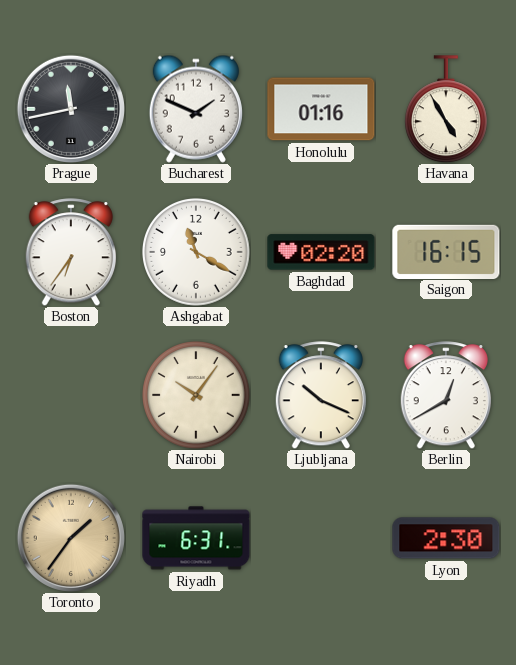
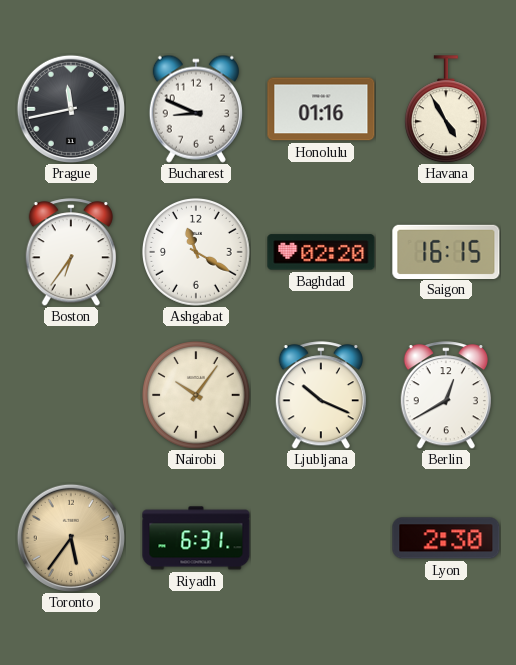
Bucharest: 1:49 -> 8:49
Toronto: 1:36 -> 5:36
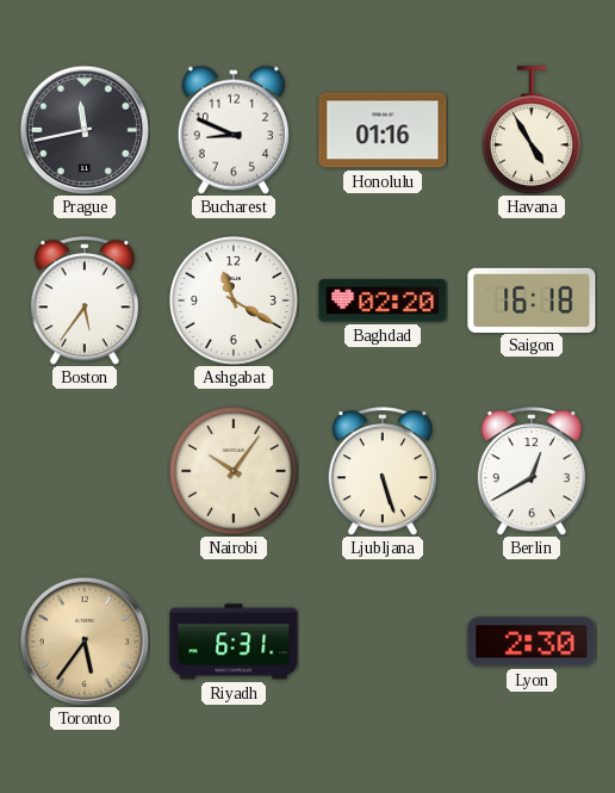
Boston: 6:36 -> 5:36
Saigon: 16:15 -> 16:18
Ljubljana: 10:19 -> 5:27
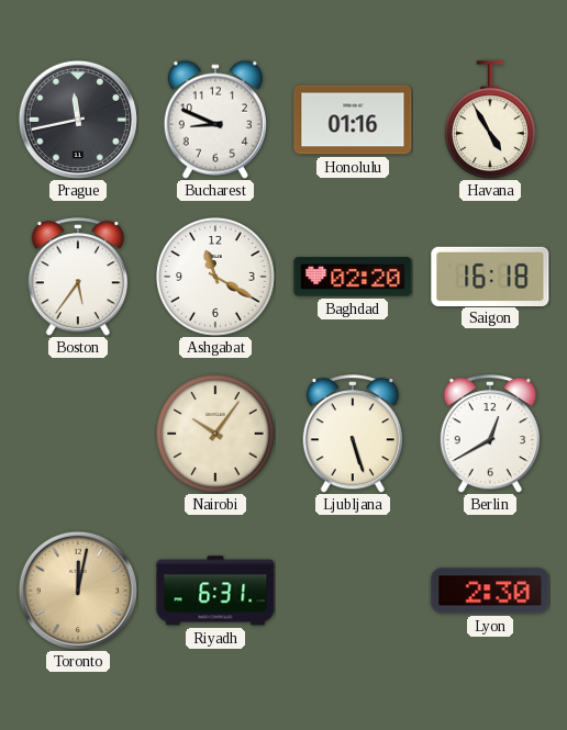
Toronto: 5:36 -> 12:02
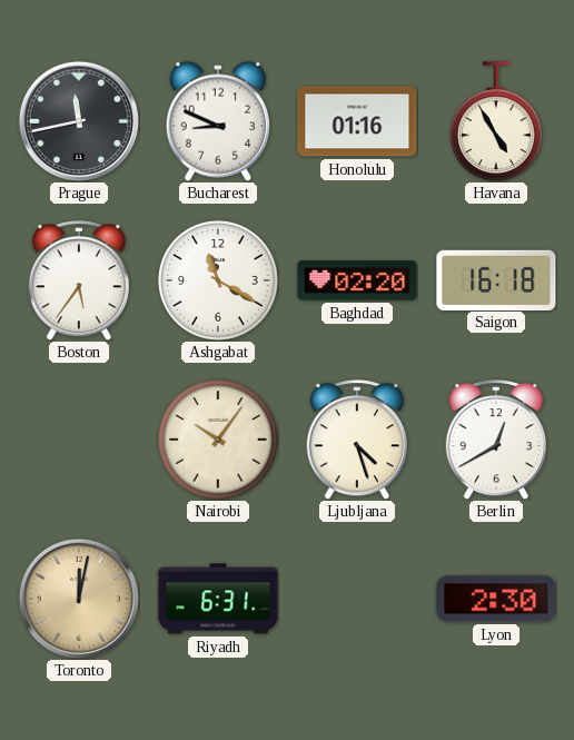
Ljubljana: 5:27 -> 4:27
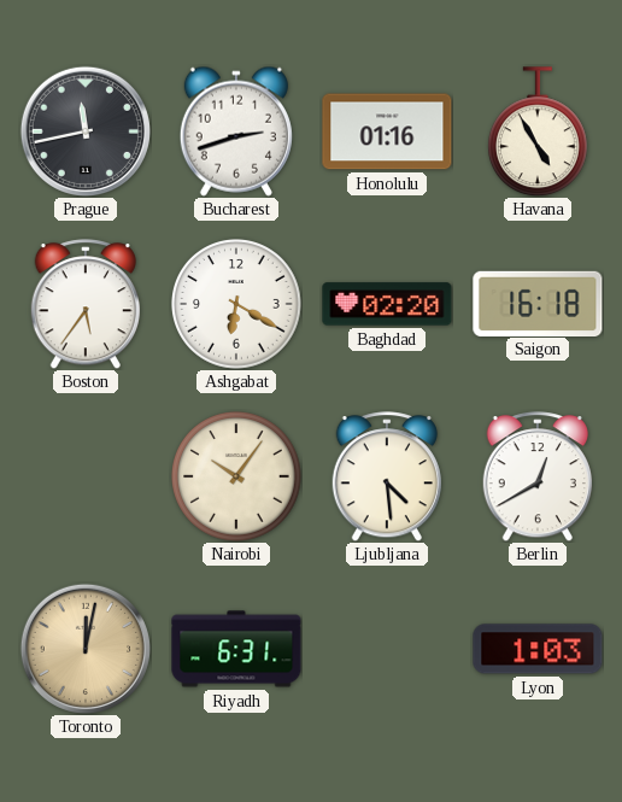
Bucharest: 8:49 -> 2:42
Ashgabat: 11:20 -> 6:20
Ljubljana: 4:27 -> 4:29
Lyon: 2:30 -> 1:03
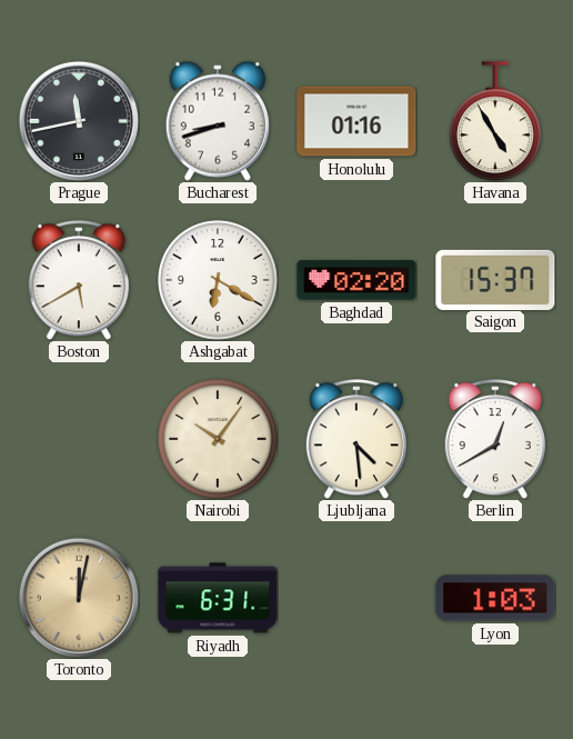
Bucharest: 2:42 -> 8:42
Boston: 5:36 -> 5:40
Saigon: 16:18 -> 15:37
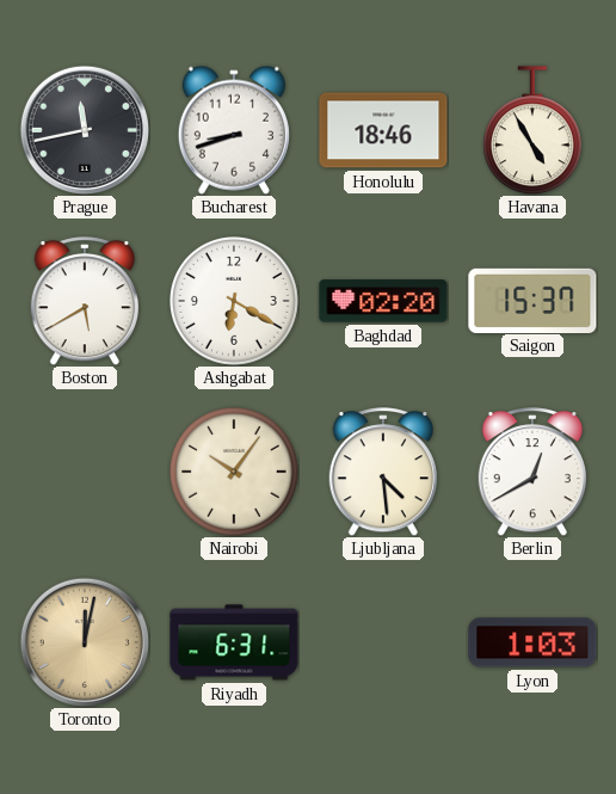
Honolulu: 01:16 -> 18:46
